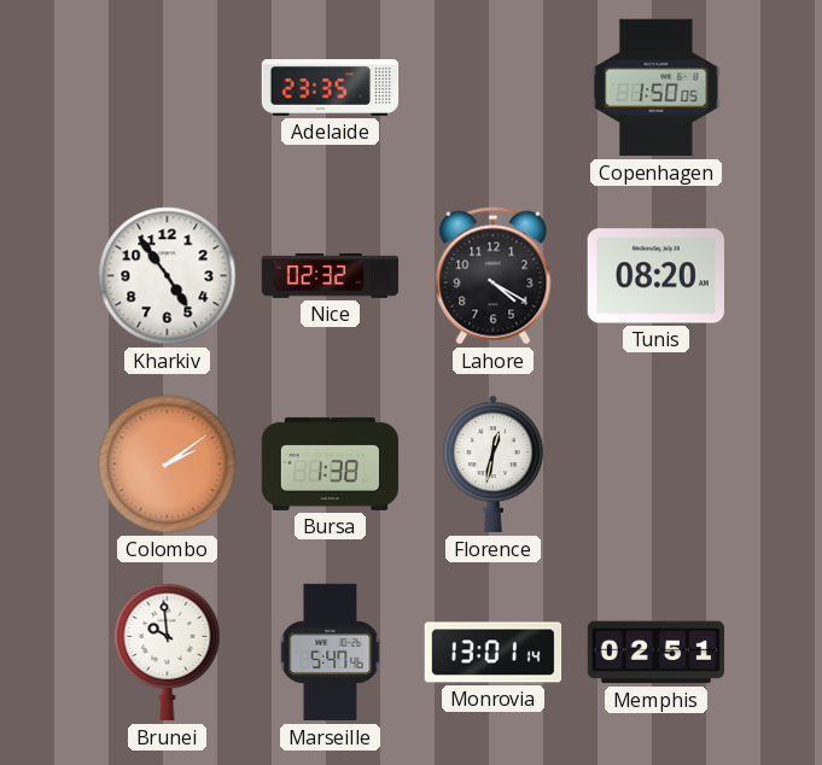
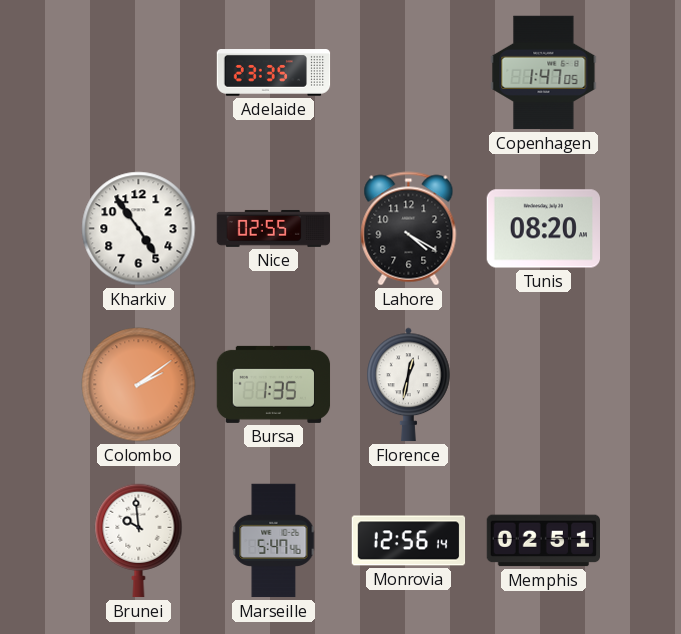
Copenhagen: 1:50 -> 1:47
Nice: 02:32 -> 02:55
Bursa: 1:38 -> 1:35
Monrovia: 13:01 -> 12:56
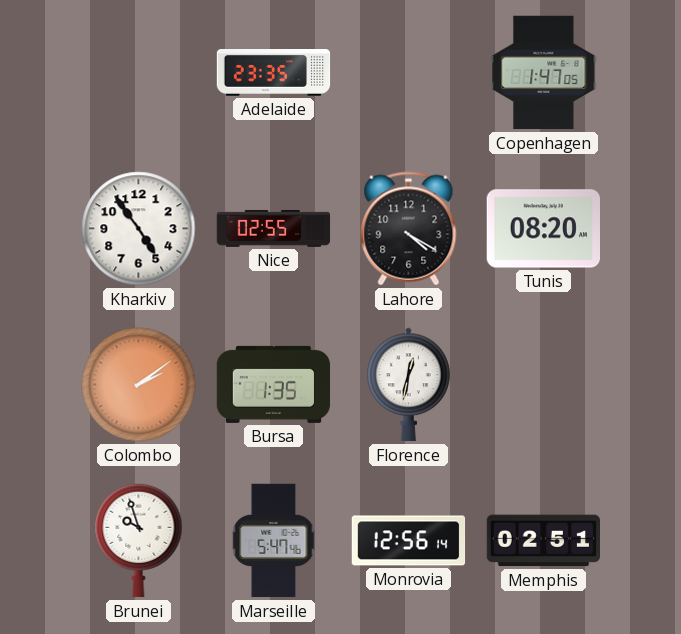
Brunei: 9:59 -> 9:57
